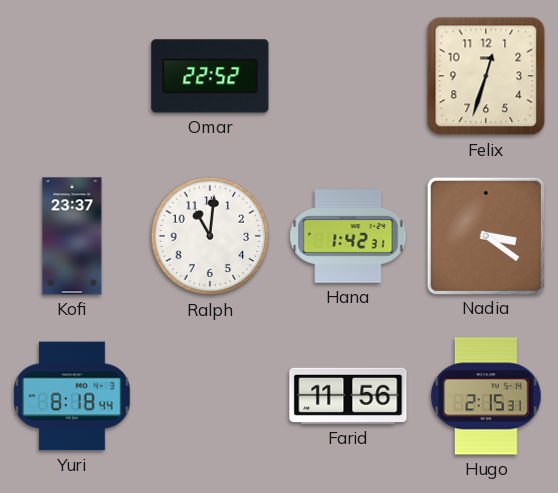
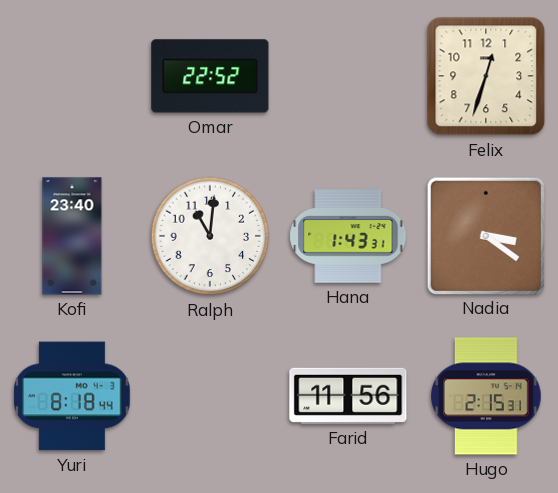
Kofi: 23:37 -> 23:40
Hana: 1:42 -> 1:43
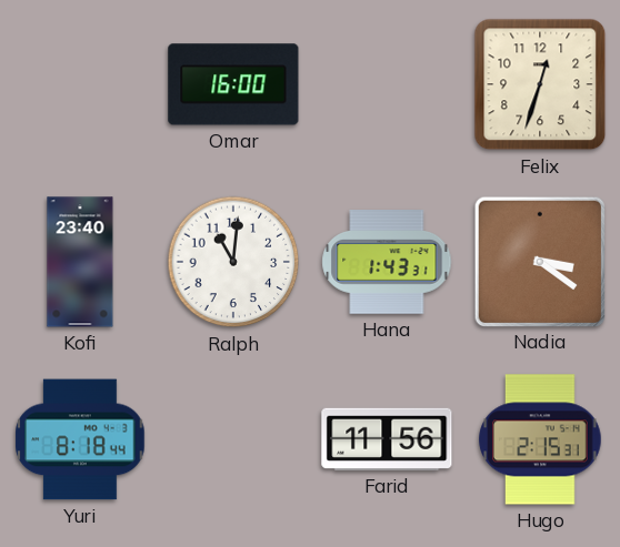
Omar: 22:52 -> 16:00
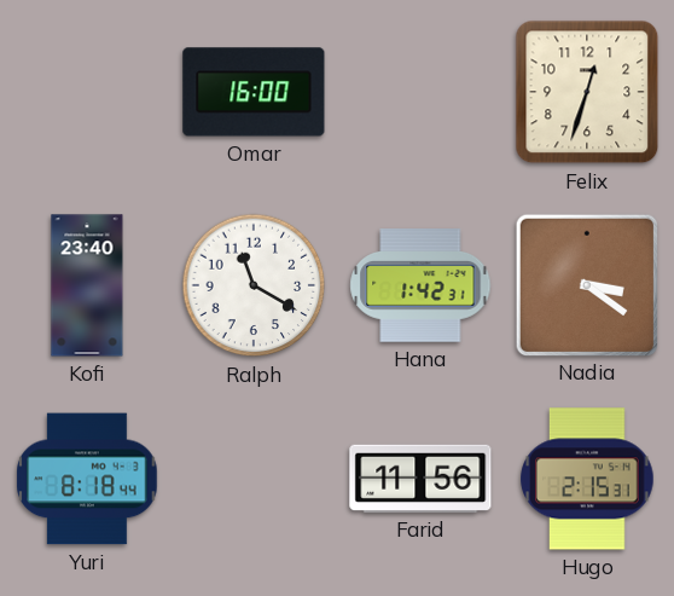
Ralph: 11:01 -> 11:20
Hana: 1:43 -> 1:42
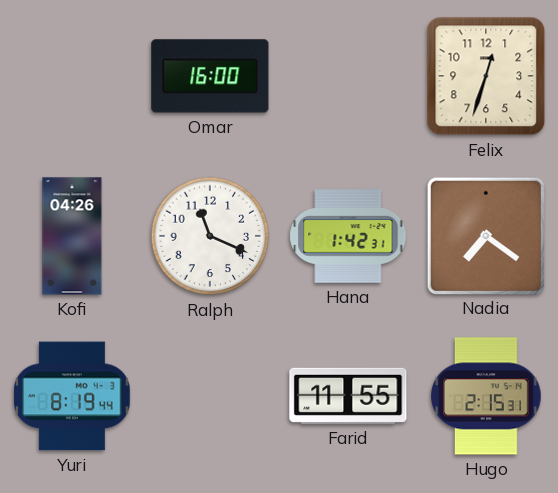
Kofi: 23:40 -> 04:26
Ralph: 11:20 -> 11:19
Nadia: 3:21 -> 7:21
Yuri: 8:18 -> 8:19
Farid: 11:56 -> 11:55
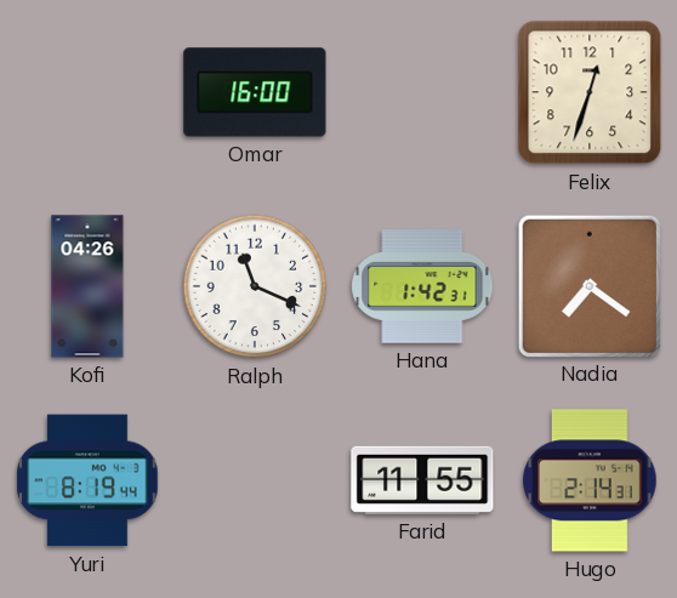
Hugo: 2:15 -> 2:14
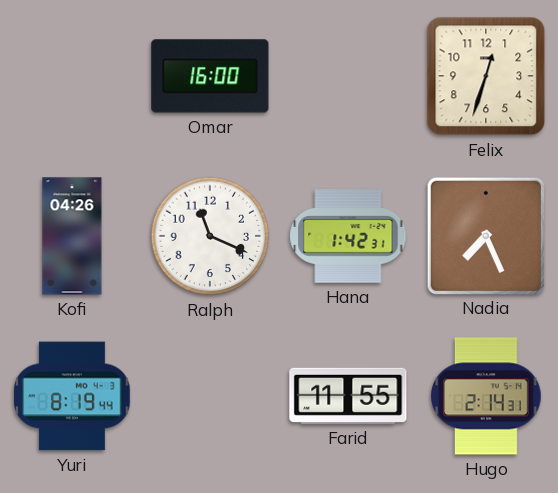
Nadia: 7:21 -> 7:26
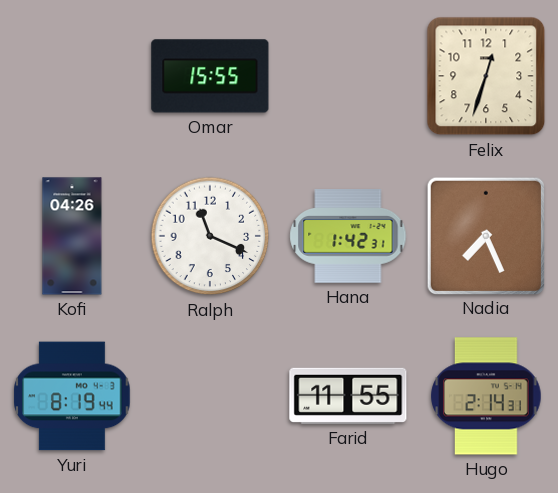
Omar: 16:00 -> 15:55
